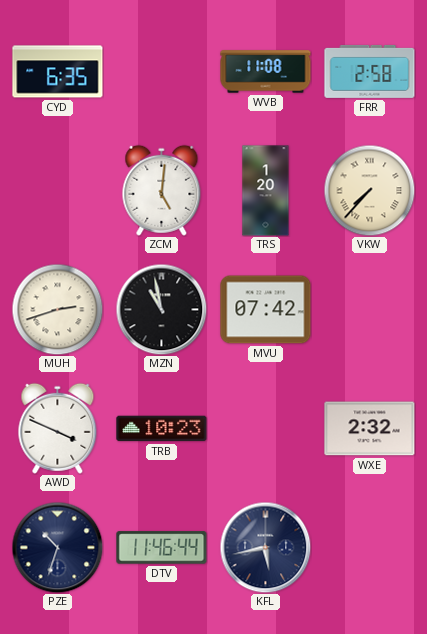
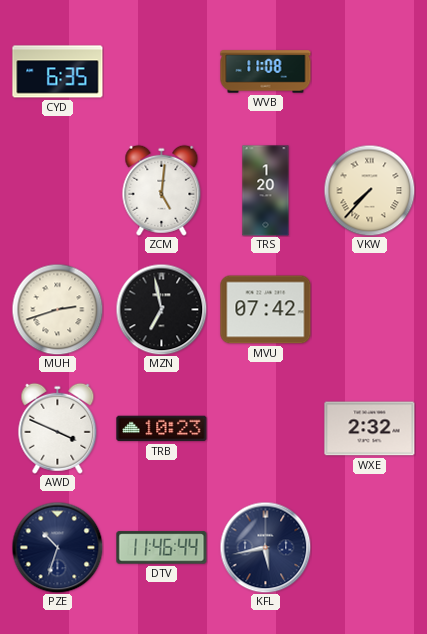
FRR: 2:58 -> none
MZN: 10:58 -> 6:58
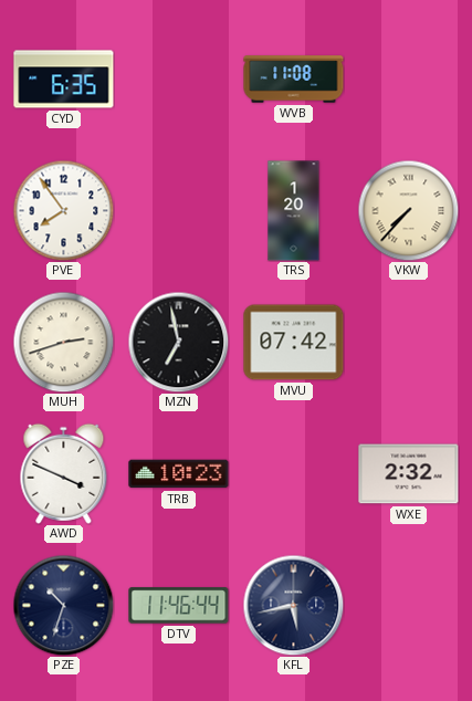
PVE: none -> 7:54
ZCM: 5:01 -> none
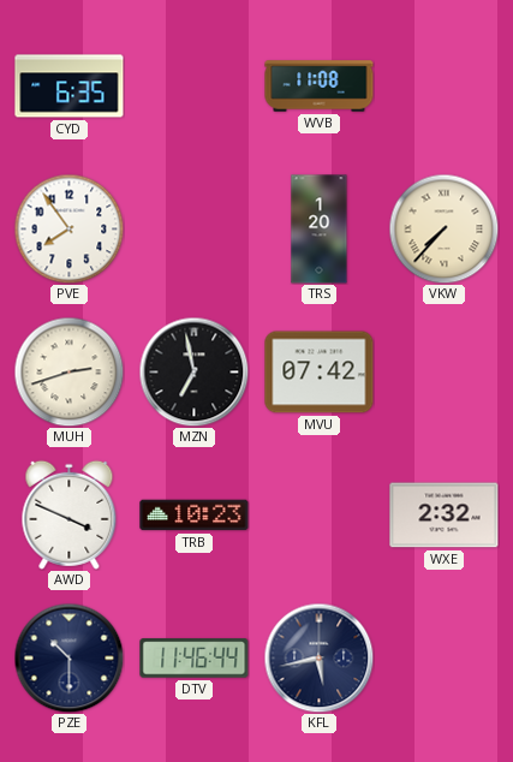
PZE: 10:33 -> 10:30
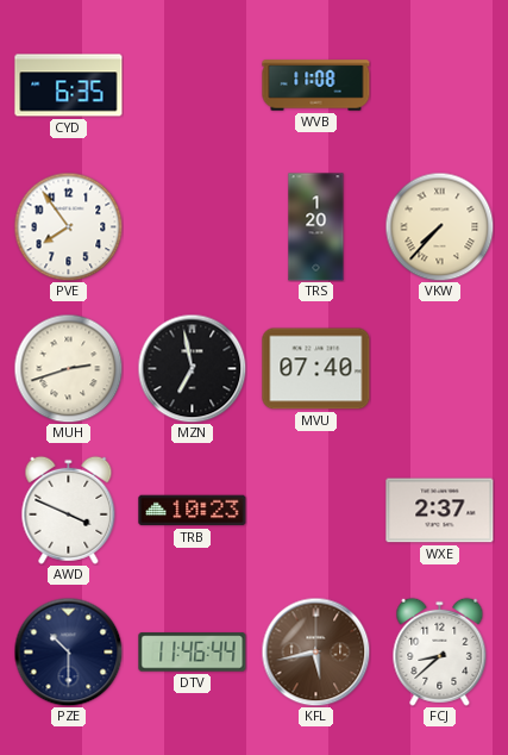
MVU: 07:42 -> 07:40
WXE: 2:32 -> 2:37
KFL dial: navy -> brown
FCJ: none -> 8:38
